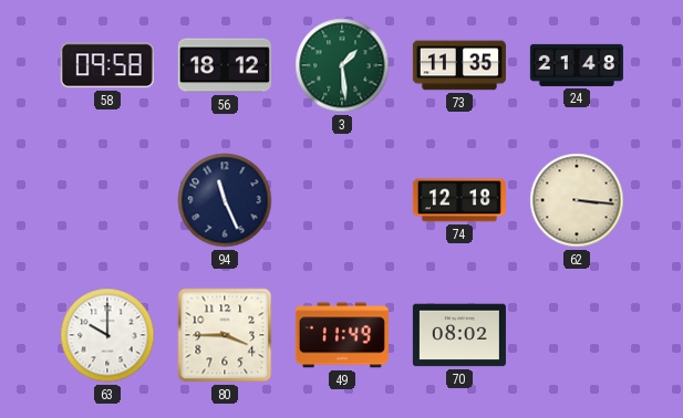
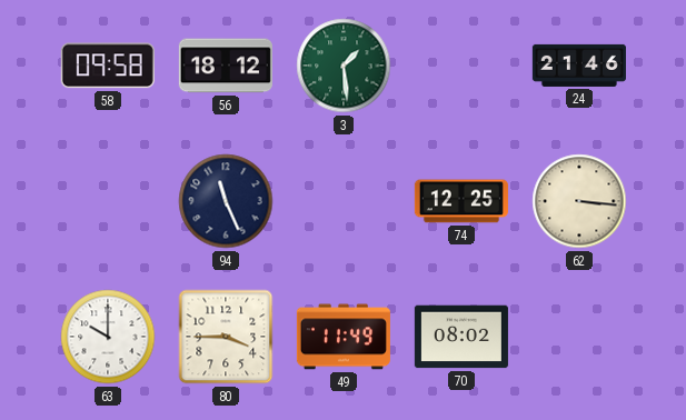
73: 11:35 -> none
24: 21:48 -> 21:46
74: 12:18 -> 12:25
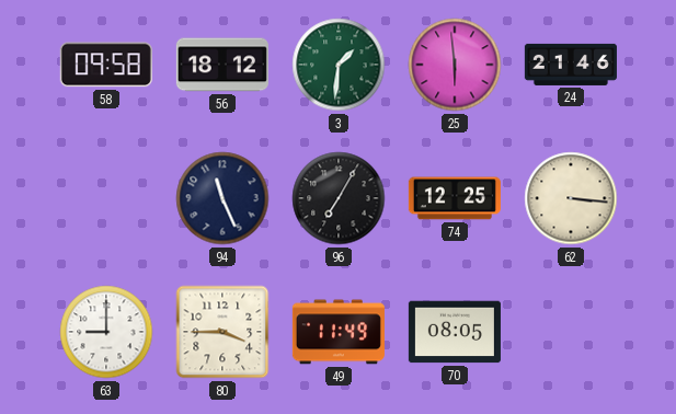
3: 1:29 -> 1:31
25: none -> 5:59
96: none -> 7:05
63: 10:00 -> 9:00
70: 08:02 -> 08:05
